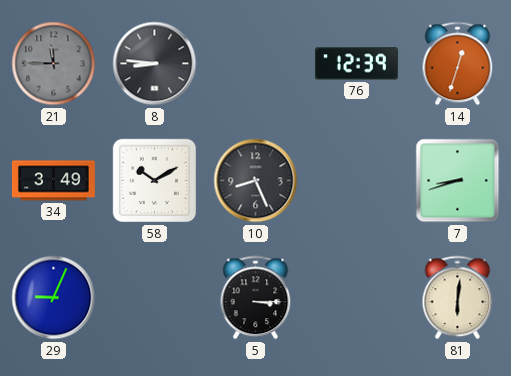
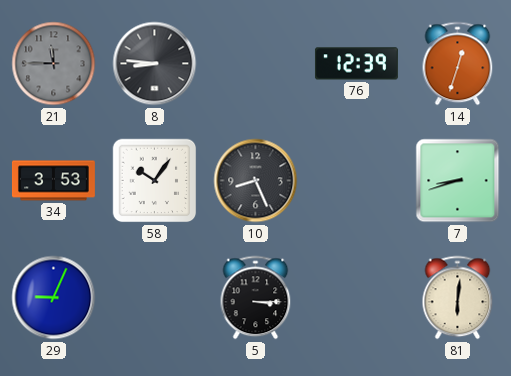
34: 3:49 -> 3:53
58: 10:10 -> 10:06
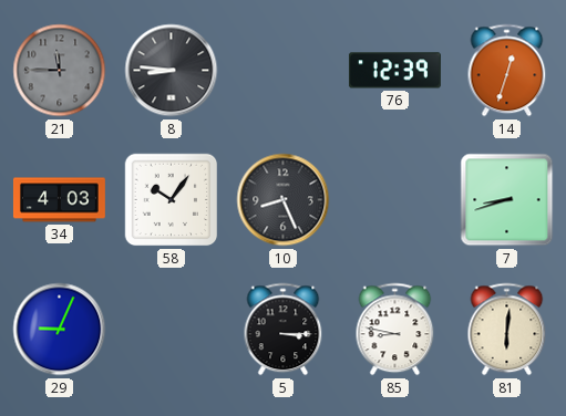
34: 3:53 -> 4:03
85: none -> 8:47
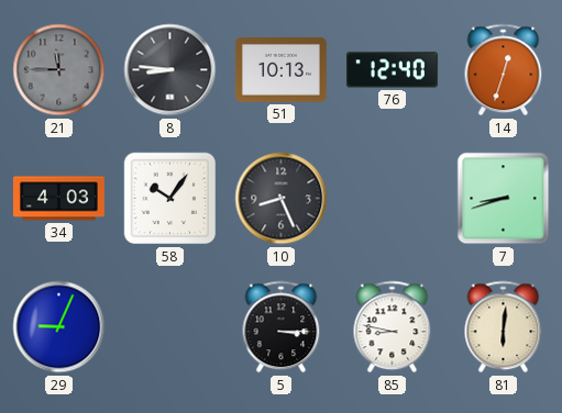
51: none -> 10:13
76: 12:39 -> 12:40
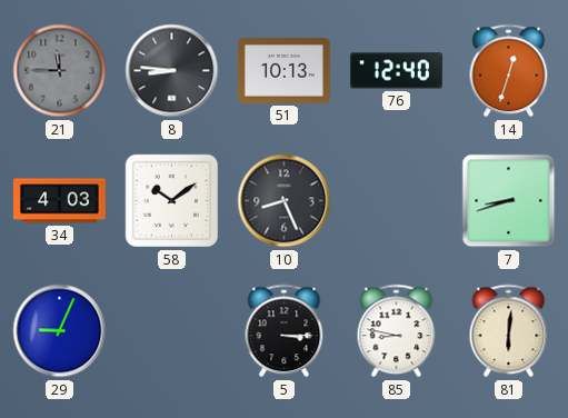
58: 10:06 -> 10:09
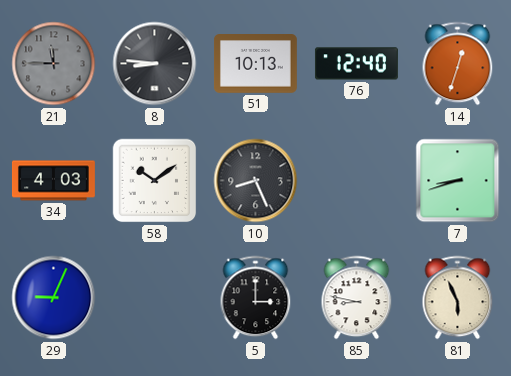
5: 3:15 -> 3:00
81: 6:01 -> 5:56
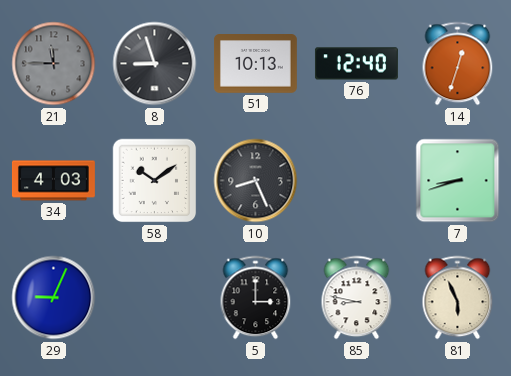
8: 8:46 -> 8:57
